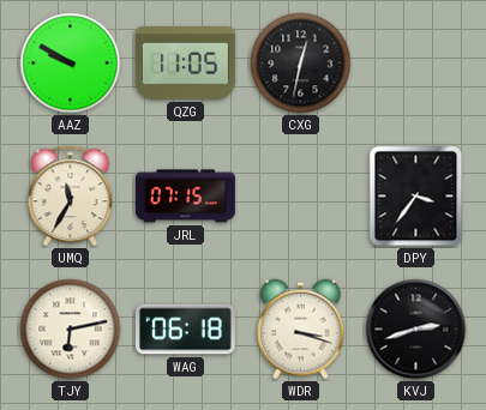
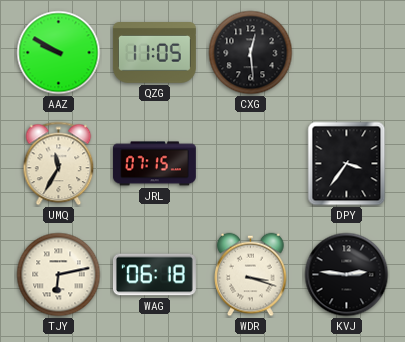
CXG: 12:32 -> 12:29
KVJ: 2:42 -> 2:46
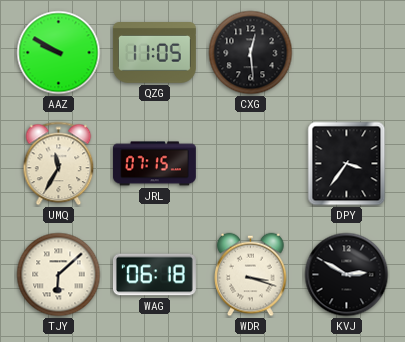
TJY: 6:13 -> 6:08
KVJ: 2:46 -> 2:50
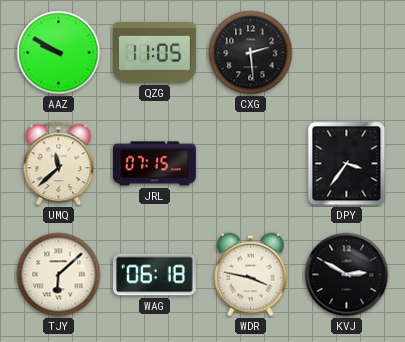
CXG: 12:29 -> 2:29
UMQ: 11:35 -> 11:38
WDR: 3:18 -> 3:47
